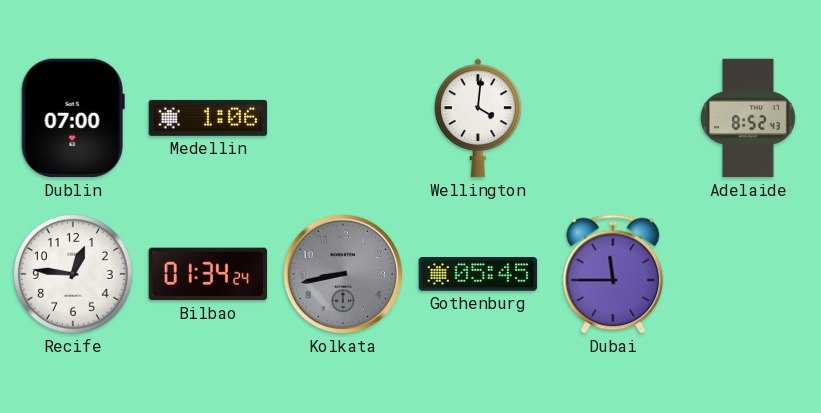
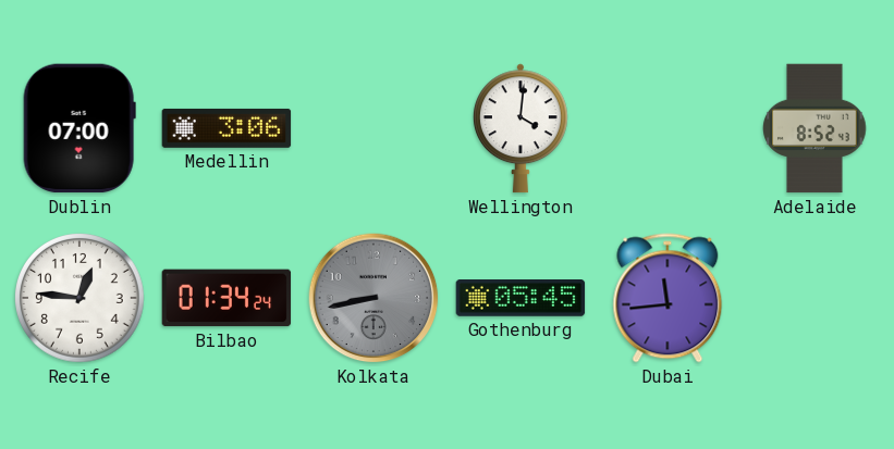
Medellin: 1:06 -> 3:06
Dubai: 11:45 -> 11:44
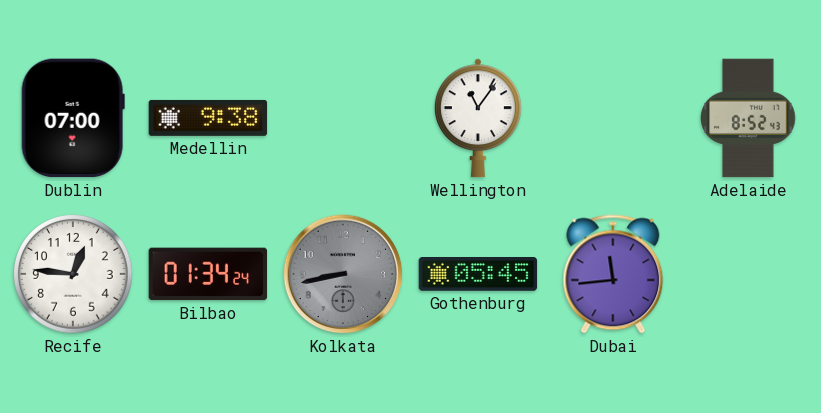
Medellin: 3:06 -> 9:38
Wellington: 4:01 -> 11:06
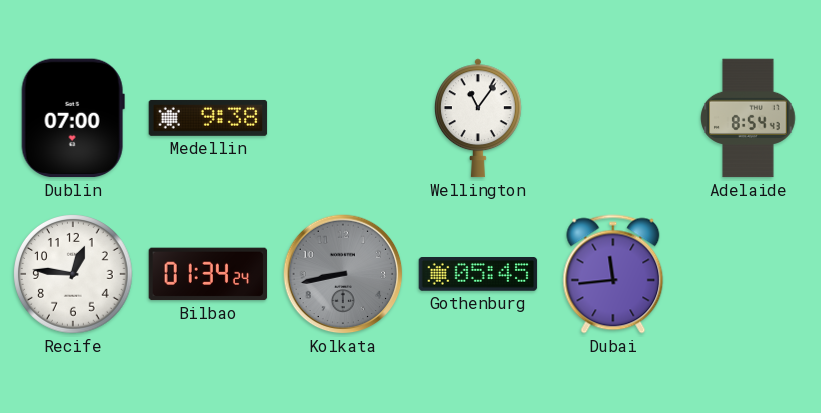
Adelaide: 8:52 -> 8:54
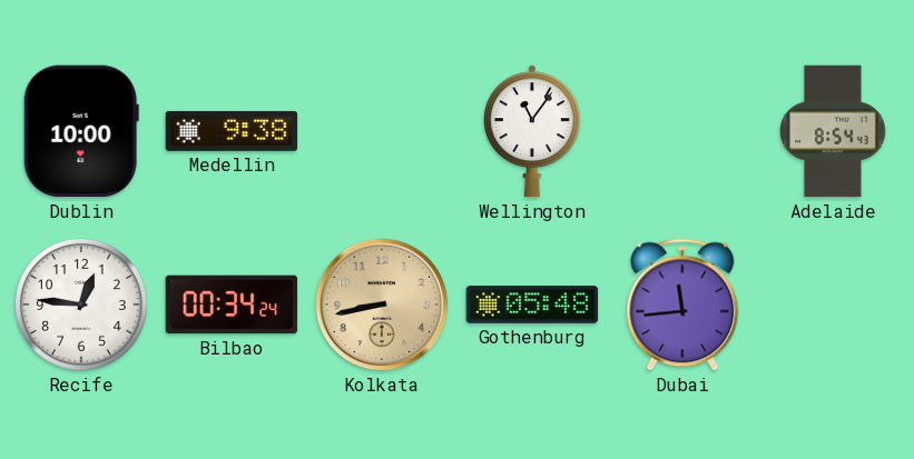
Dublin: 07:00 -> 10:00
Bilbao: 01:34 -> 00:34
Kolkata dial: grey -> champagne
Gothenburg: 05:45 -> 05:48
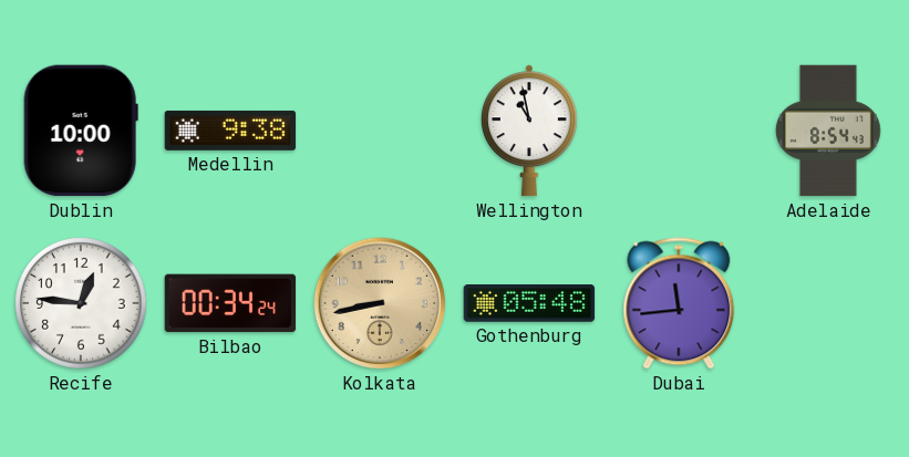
Wellington: 11:06 -> 10:58
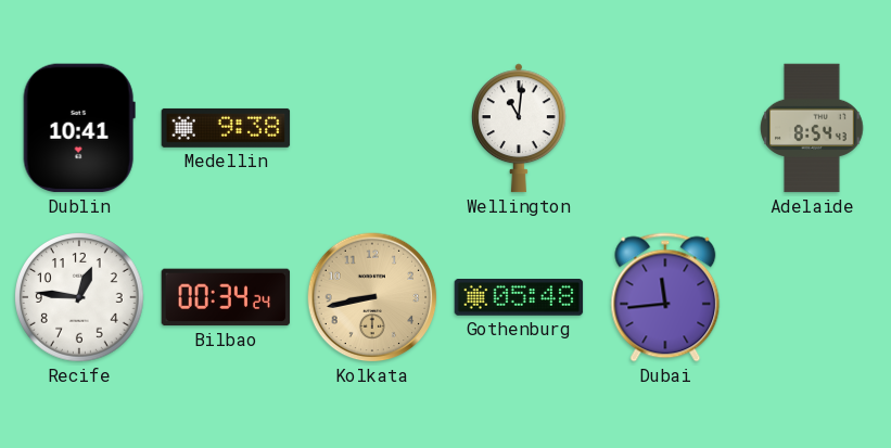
Dublin: 10:00 -> 10:41
Wellington: 10:58 -> 11:01
